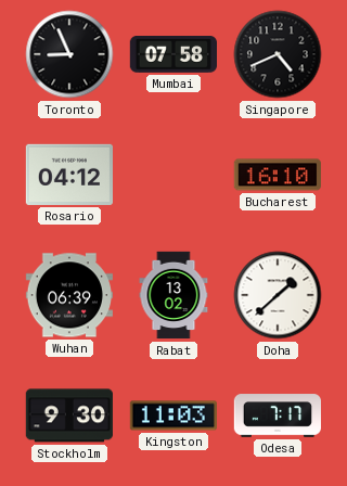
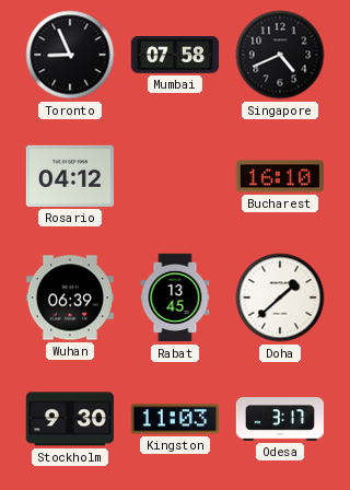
Rabat: 13:02 -> 13:45
Odesa: 7:17 -> 3:17
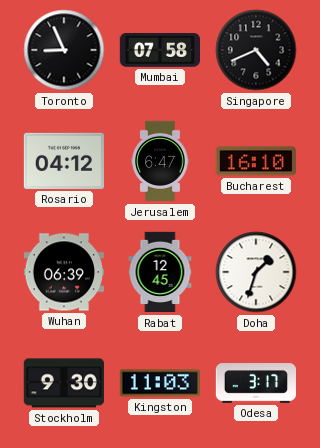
Jerusalem: none -> 6:47
Rabat: 13:45 -> 12:45
Doha: 1:38 -> 1:33
